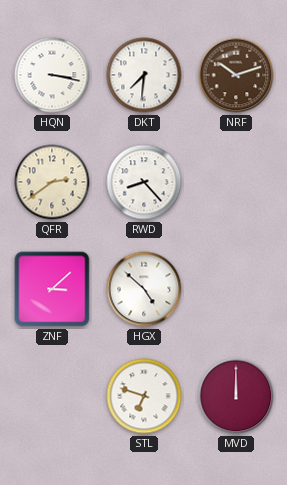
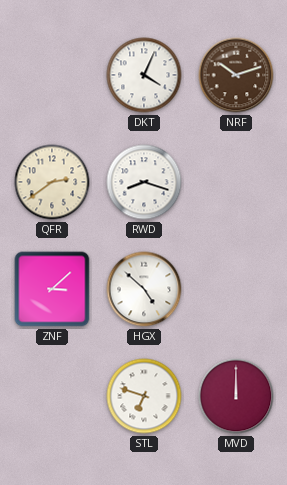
HQN: 3:17 -> none
DKT: 7:31 -> 4:04
RWD: 8:23 -> 8:18
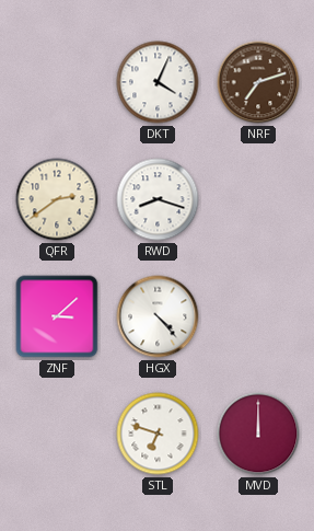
NRF: 10:12 -> 7:12
HGX: 4:52 -> 4:23
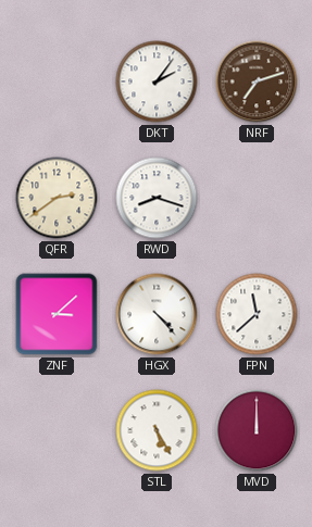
DKT: 4:04 -> 2:06
FPN: none -> 11:38
STL: 6:48 -> 5:25
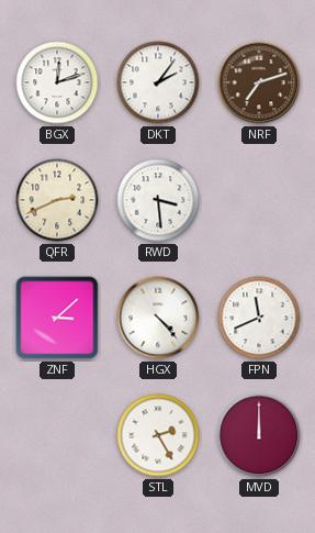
BGX: none -> 12:12
QFR: 2:39 -> 2:41
RWD: 8:18 -> 3:29
FPN: 11:38 -> 11:41
STL: 5:25 -> 2:25
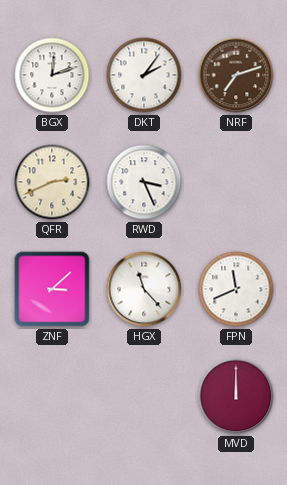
RWD: 3:29 -> 3:26
HGX: 4:23 -> 11:23
STL: 2:25 -> none
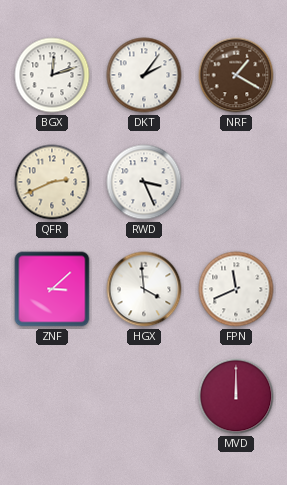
NRF: 7:12 -> 1:20
HGX: 11:23 -> 3:59
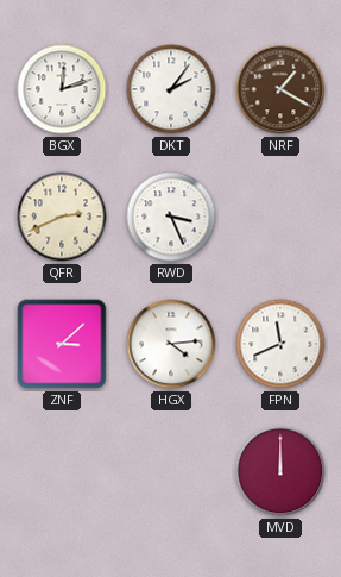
HGX: 3:59 -> 4:14
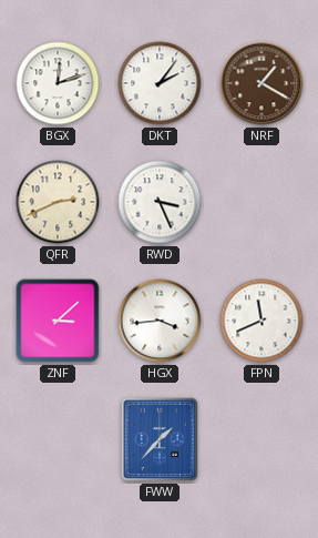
HGX: 4:14 -> 3:44
FWW: none -> 1:37
MVD: 12:00 -> none
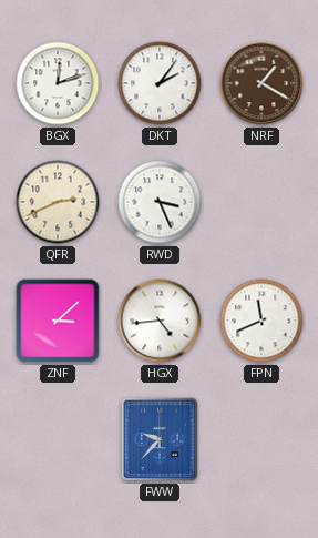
HGX: 3:44 -> 4:44
FWW: 1:37 -> 9:37
